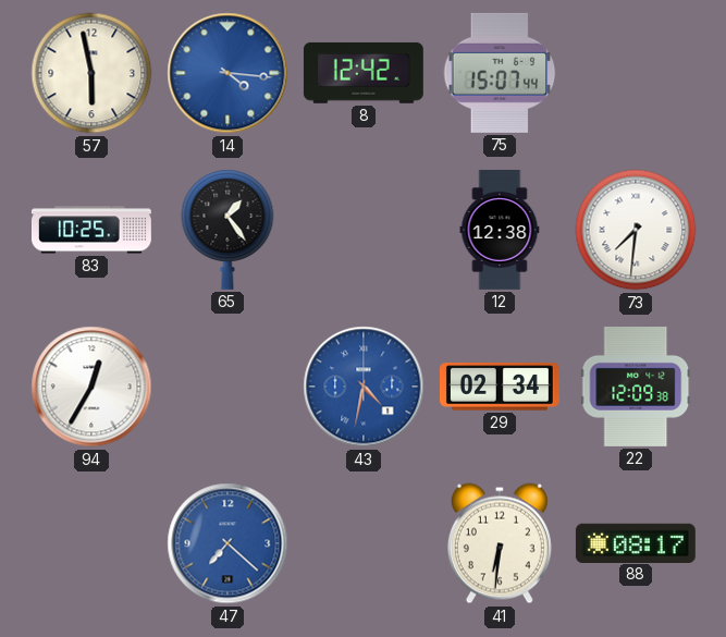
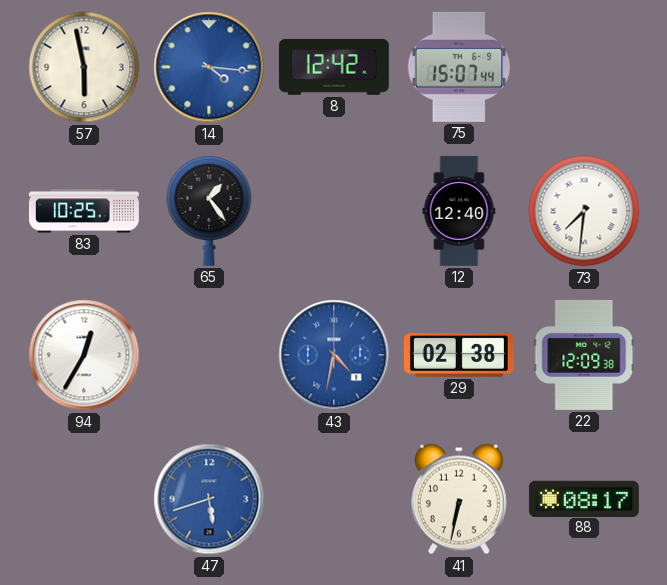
12: 12:38 -> 12:40
29: 02:34 -> 02:38
47: 7:22 -> 5:42
41: 6:31 -> 6:32
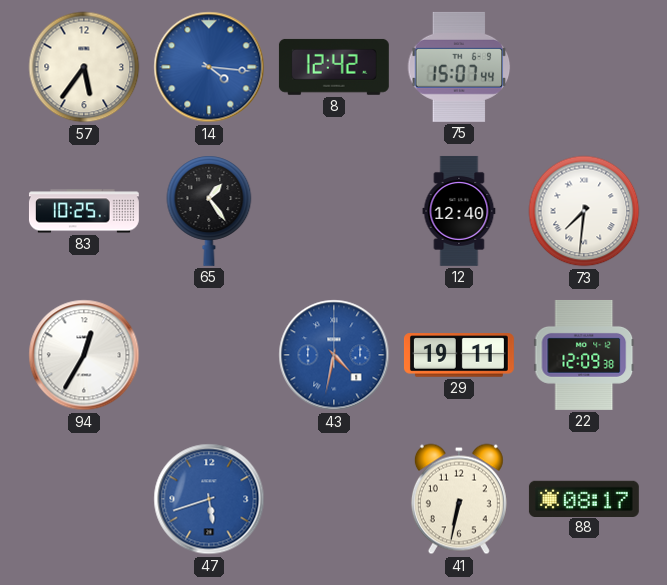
57: 5:58 -> 5:36
29: 02:38 -> 19:11
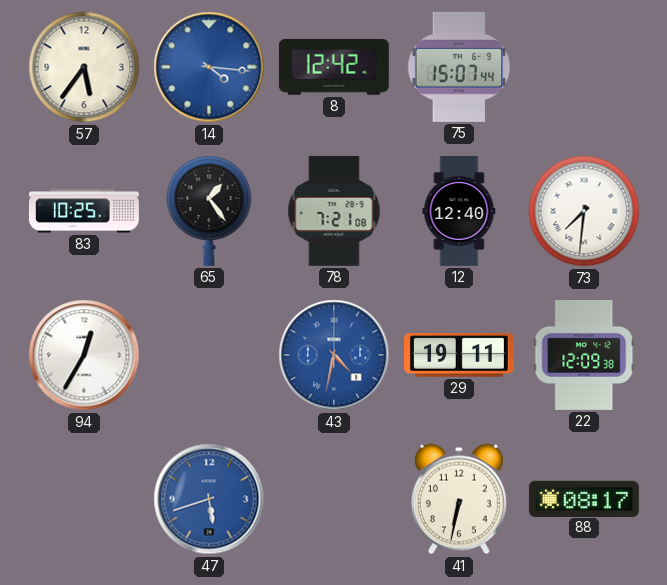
78: none -> 7:21
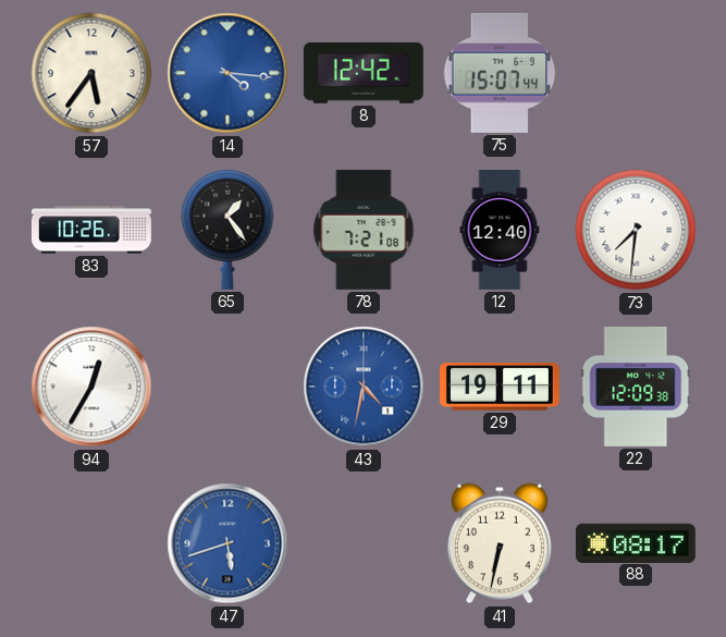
83: 10:25 -> 10:26
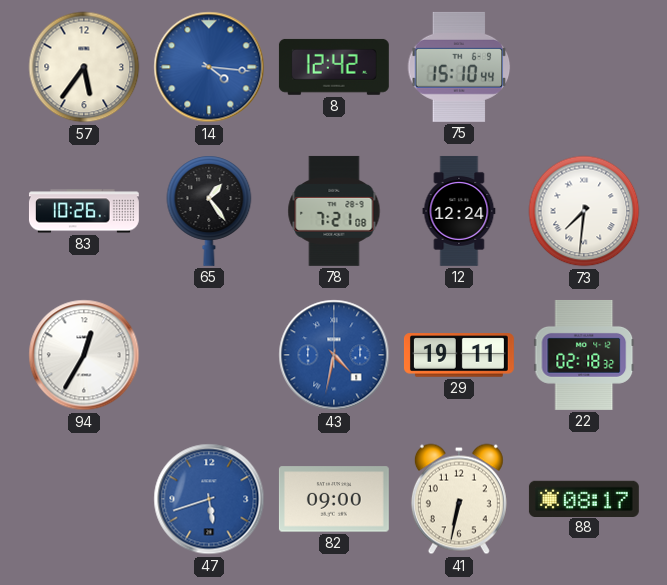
75: 15:07 -> 15:10
12: 12:40 -> 12:24
22: 12:09 -> 02:18
82: none -> 09:00
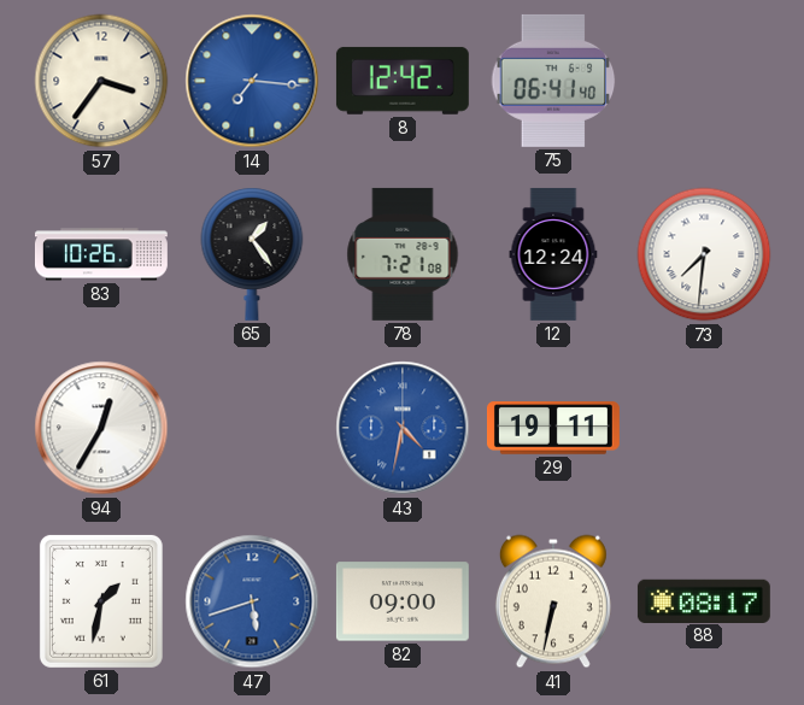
57: 5:36 -> 3:36
14: 4:16 -> 7:16
75: 15:10 -> 06:41
22: 02:18 -> none
61: none -> 1:32
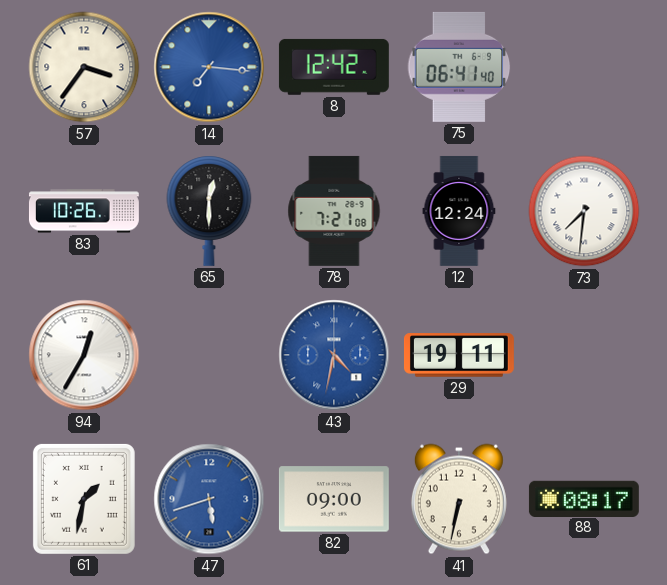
65: 1:24 -> 12:30
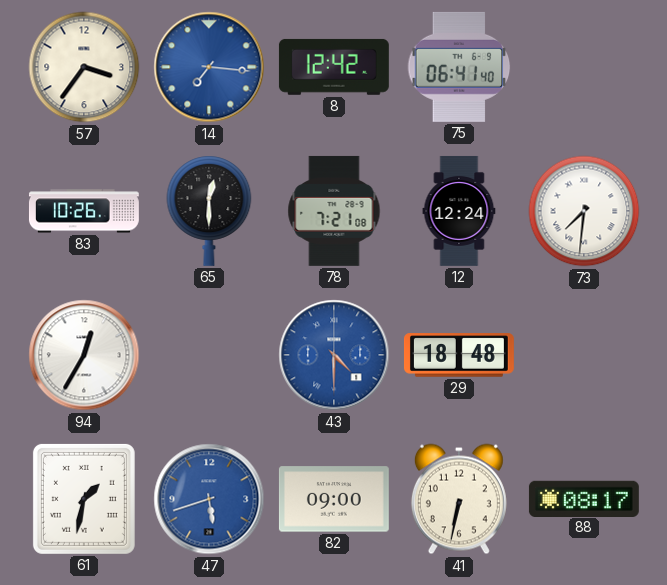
43: 4:32 -> 4:30
29: 19:11 -> 18:48
